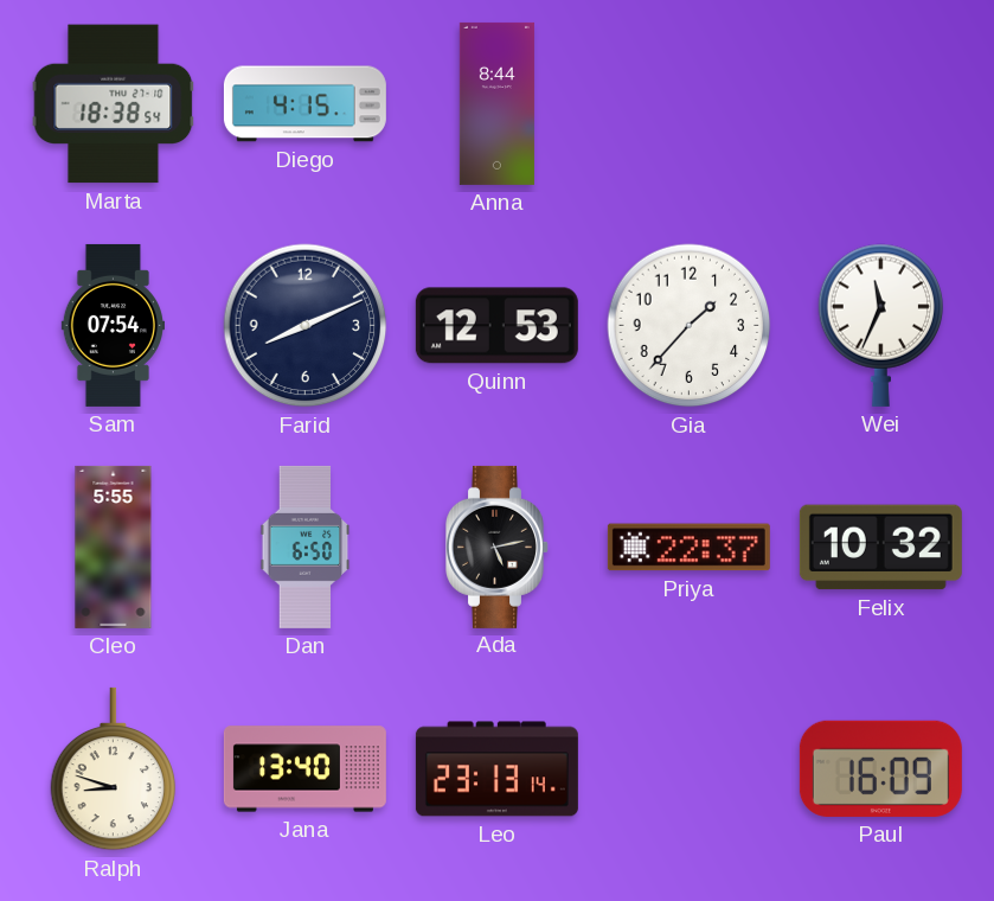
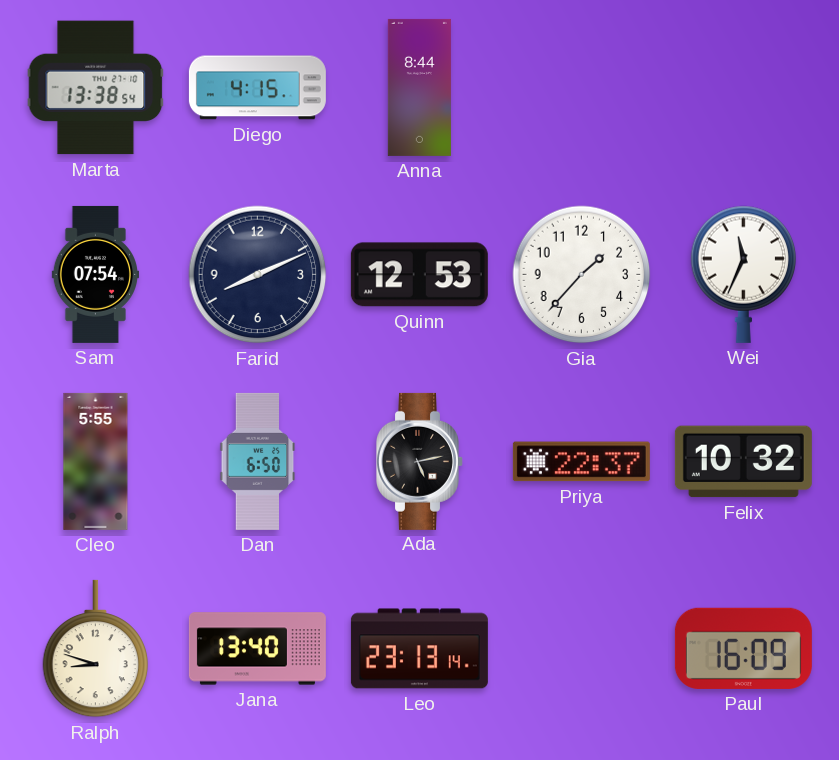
Marta: 18:38 -> 13:38
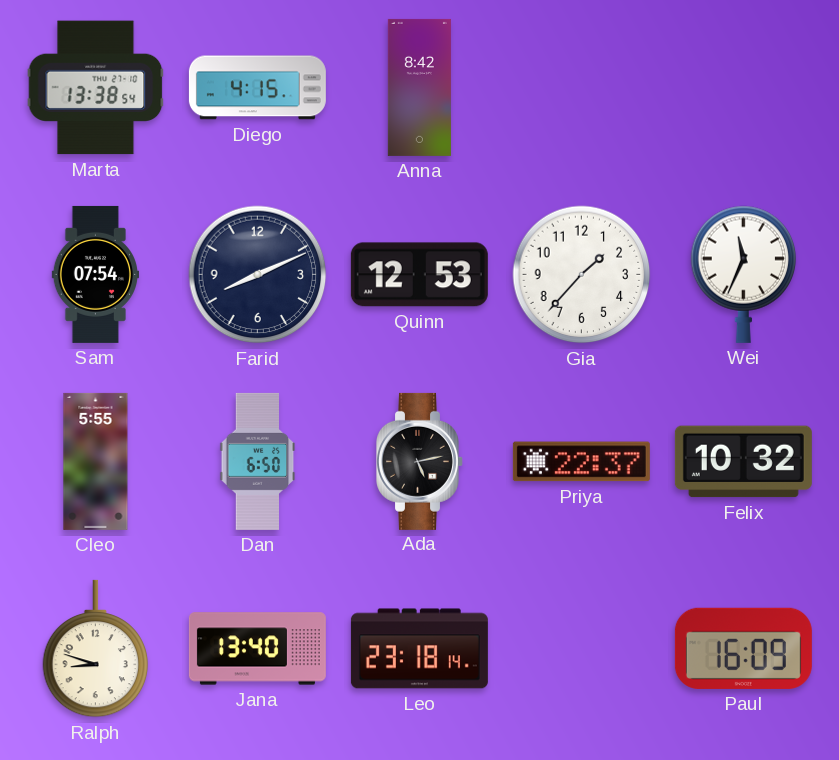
Anna: 8:44 -> 8:42
Leo: 23:13 -> 23:18
